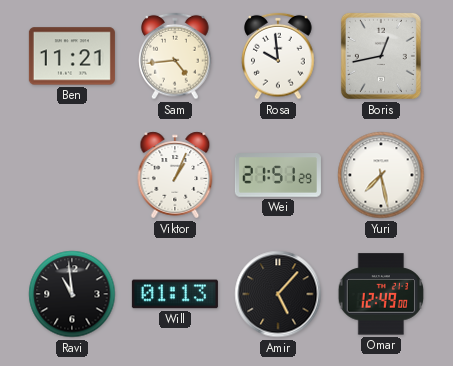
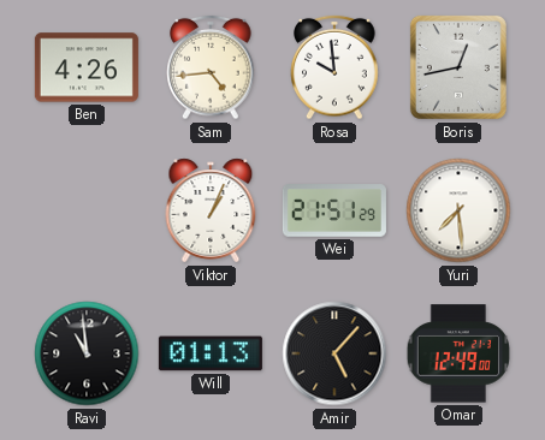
Ben: 11:21 -> 4:26
Yuri: 7:28 -> 7:29
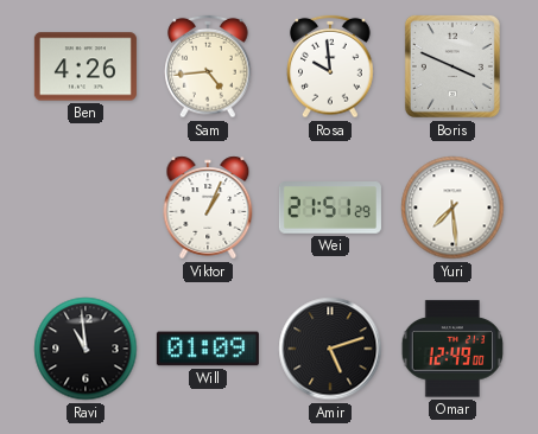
Boris: 12:43 -> 3:49
Will: 01:13 -> 01:09
Amir: 5:07 -> 5:12
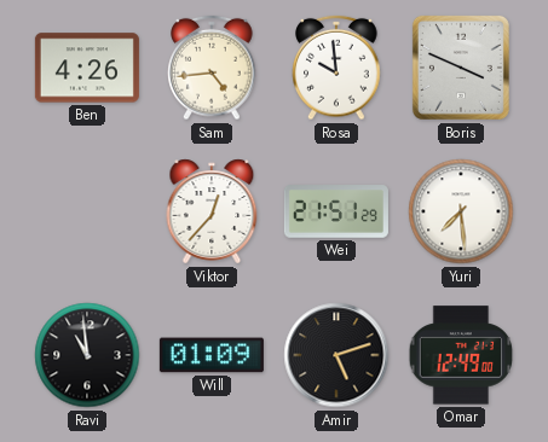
Viktor: 1:04 -> 12:37
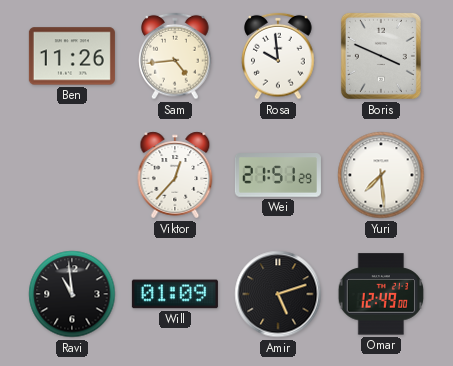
Ben: 4:26 -> 11:26
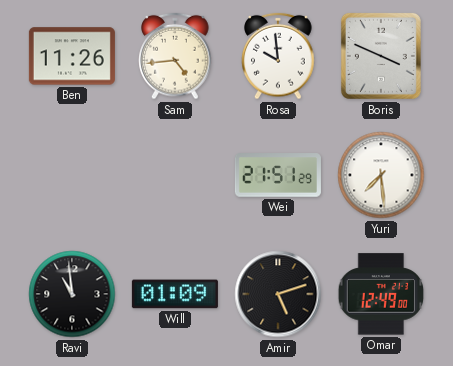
Viktor: 12:37 -> none
